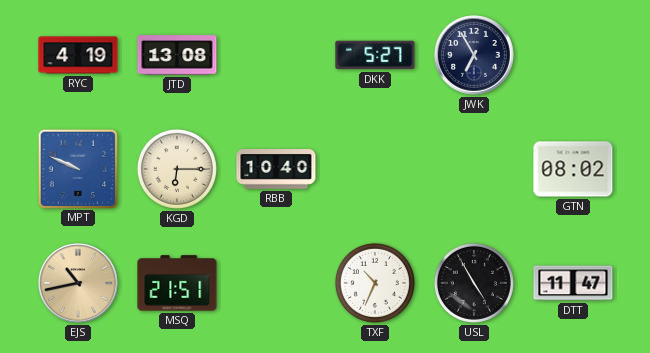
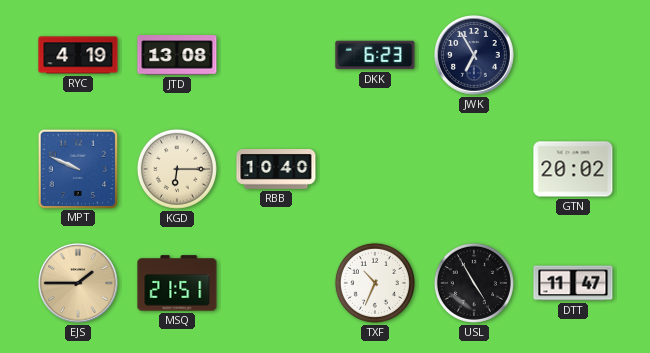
DKK: 5:27 -> 6:23
GTN: 08:02 -> 20:02
EJS: 10:43 -> 1:45
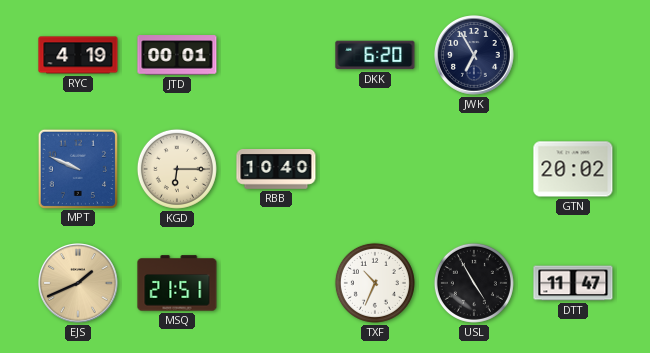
JTD: 13:08 -> 00:01
DKK: 6:23 -> 6:20
EJS: 1:45 -> 1:41
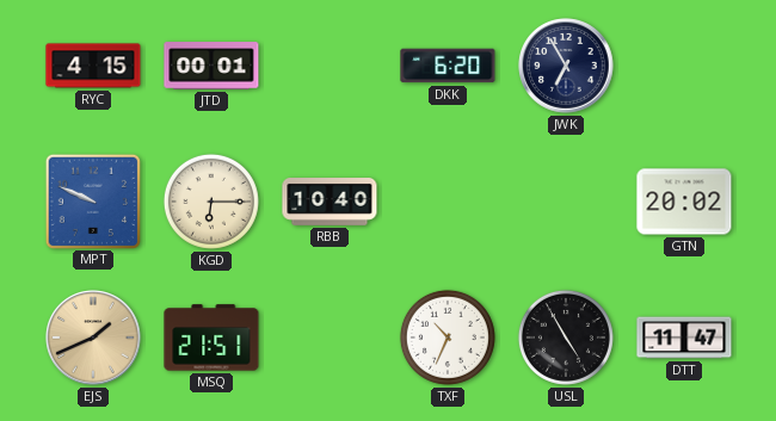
RYC: 4:19 -> 4:15
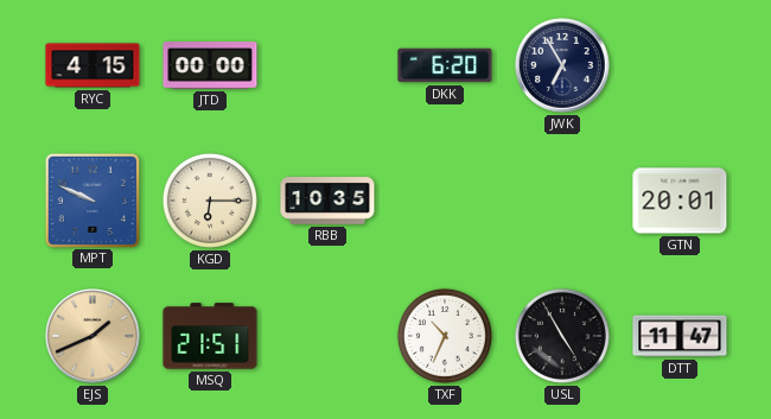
JTD: 00:01 -> 00:00
RBB: 10:40 -> 10:35
GTN: 20:02 -> 20:01
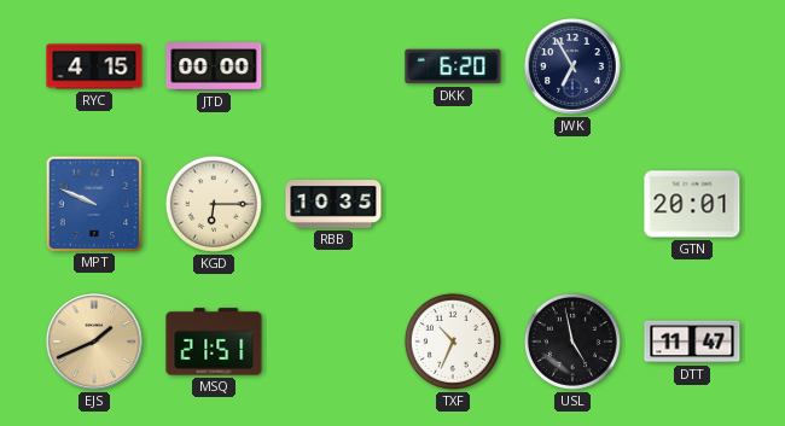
USL: 4:55 -> 4:58
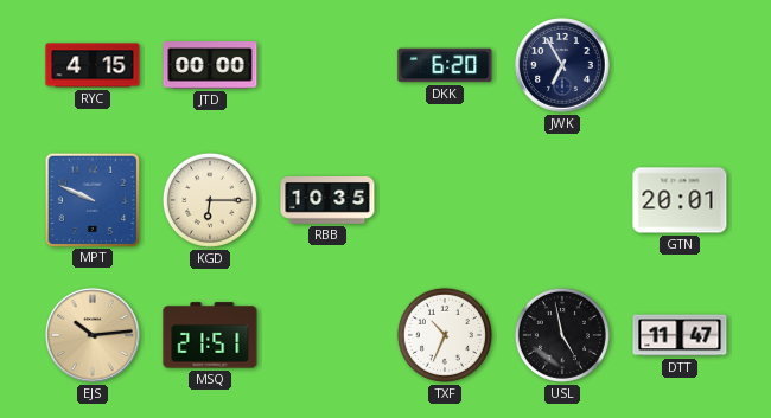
EJS: 1:41 -> 10:14
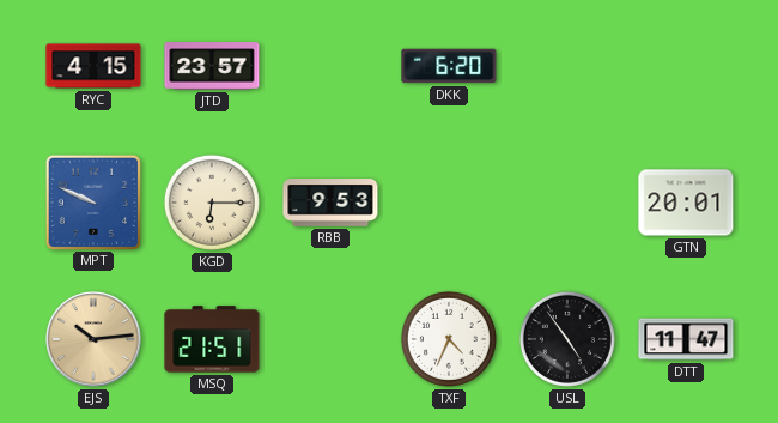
JTD: 00:00 -> 23:57
JWK: 6:55 -> none
RBB: 10:35 -> 9:53
TXF: 10:34 -> 4:34
USL: 4:58 -> 4:54
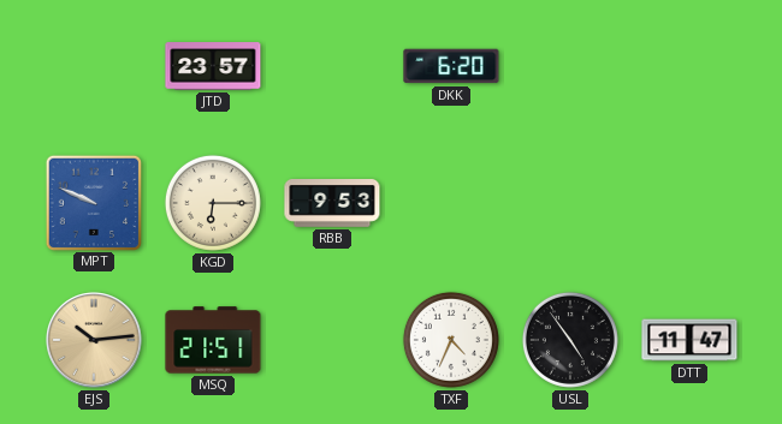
RYC: 4:15 -> none
GTN: 20:01 -> none
